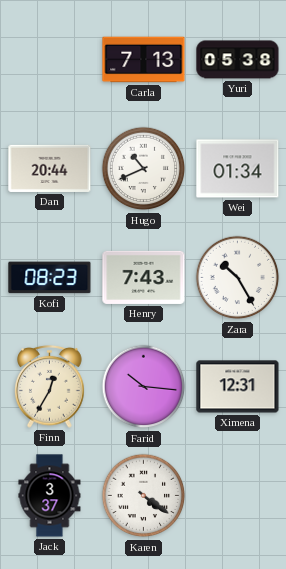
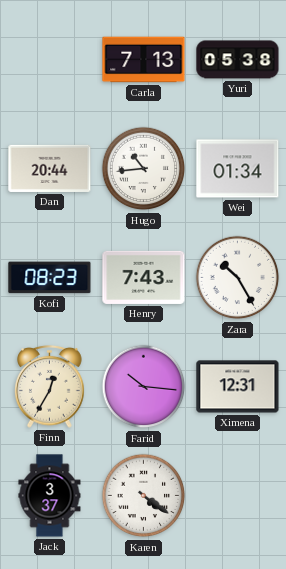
Hugo: 10:41 -> 10:44
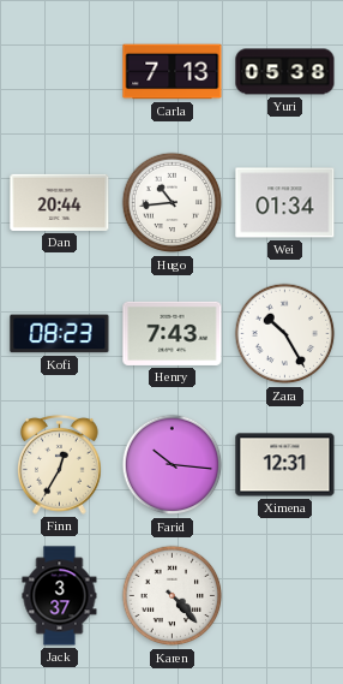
Karen: 4:21 -> 4:23
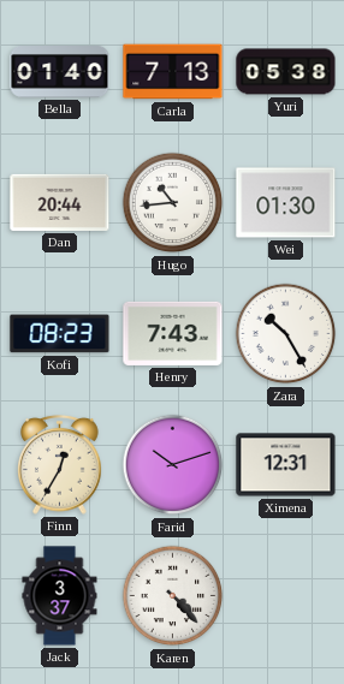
Bella: none -> 01:40
Wei: 01:34 -> 01:30
Farid: 10:16 -> 10:12
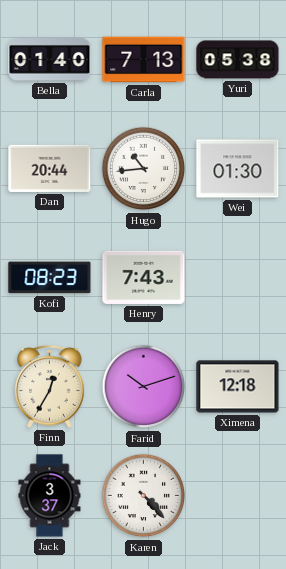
Zara: 10:25 -> none
Ximena: 12:31 -> 12:18
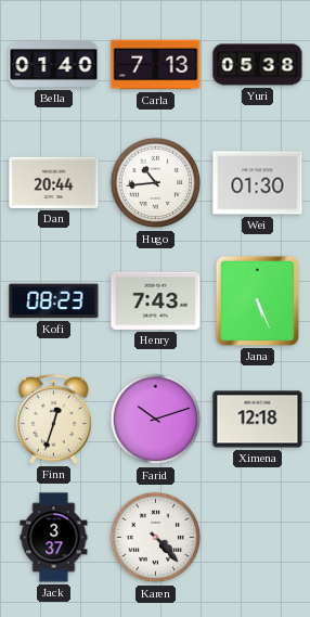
Jana: none -> 5:26
Finn: 12:35 -> 12:33
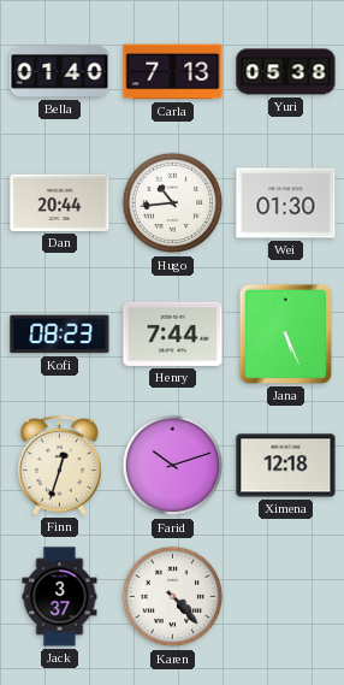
Henry: 7:43 -> 7:44
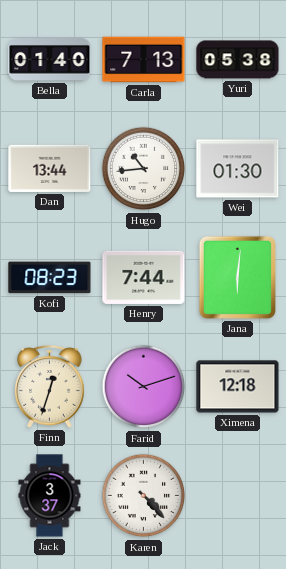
Dan: 20:44 -> 13:44
Jana: 5:26 -> 6:01
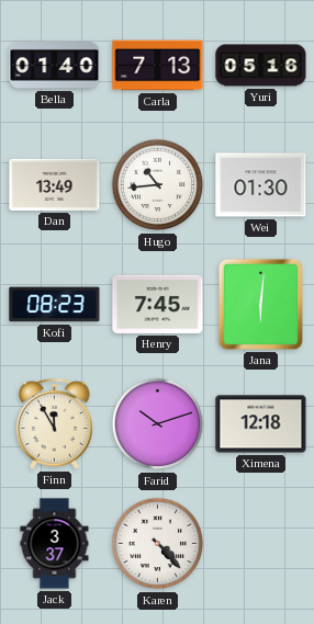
Yuri: 05:38 -> 05:16
Dan: 13:44 -> 13:49
Henry: 7:44 -> 7:45
Finn: 12:33 -> 11:55
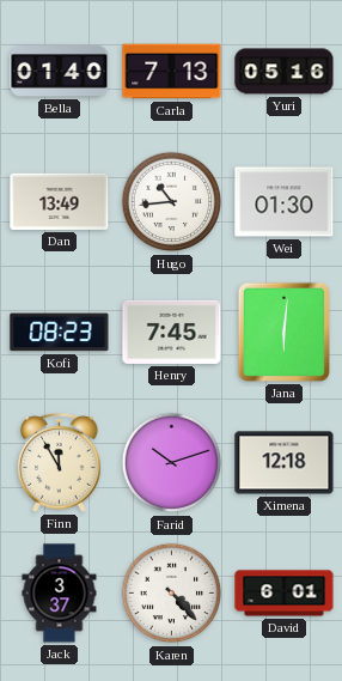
David: none -> 6:01
